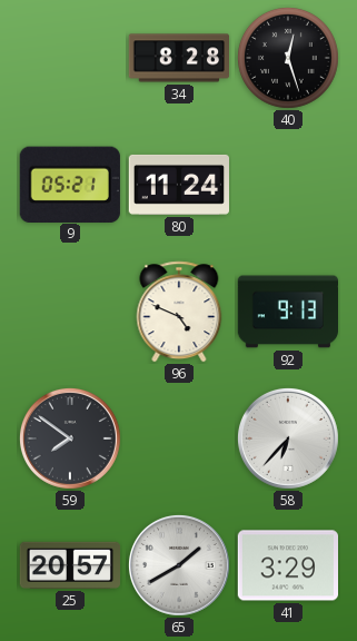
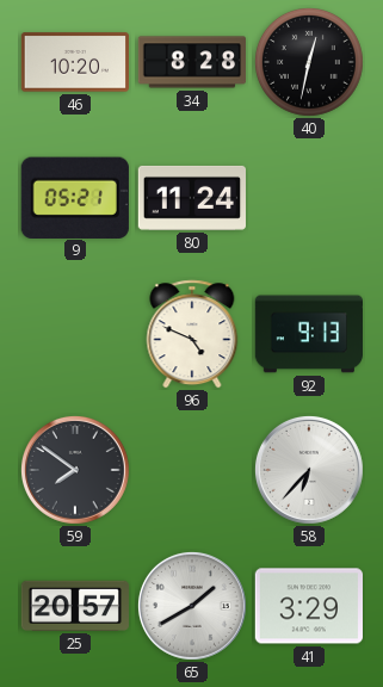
46: none -> 10:20
40: 12:27 -> 12:32
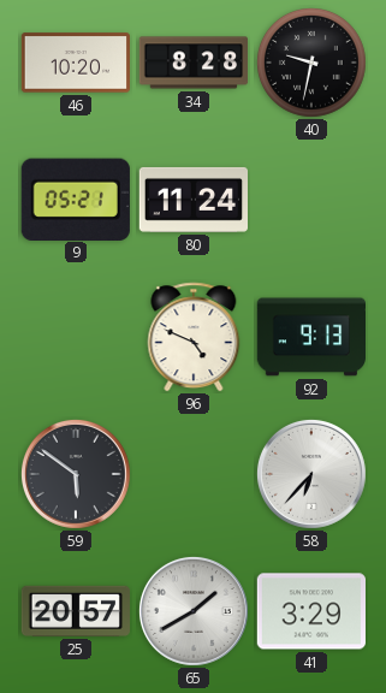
40: 12:32 -> 9:32
59: 7:51 -> 5:51
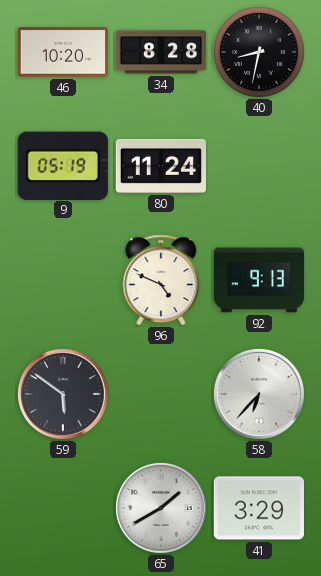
40: 9:32 -> 8:32
9: 05:21 -> 05:19
25: 20:57 -> none
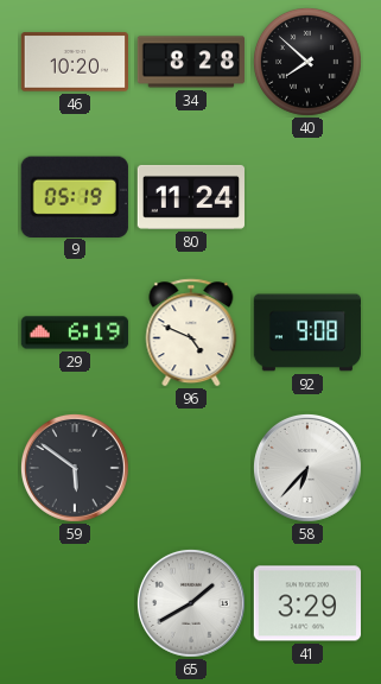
40: 8:32 -> 7:52
29: none -> 6:19
92: 9:13 -> 9:08
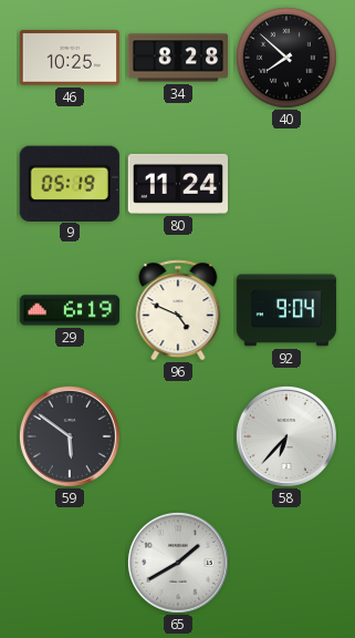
46: 10:20 -> 10:25
92: 9:08 -> 9:04
41: 3:29 -> none
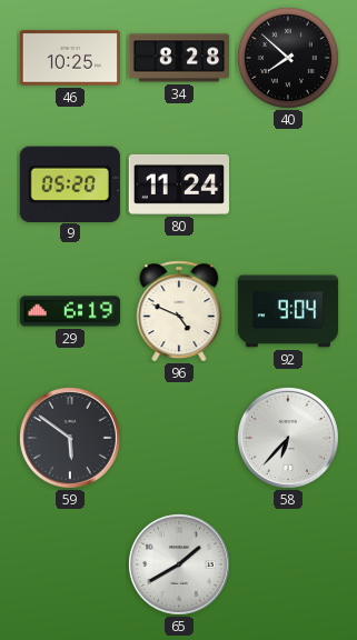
9: 05:19 -> 05:20
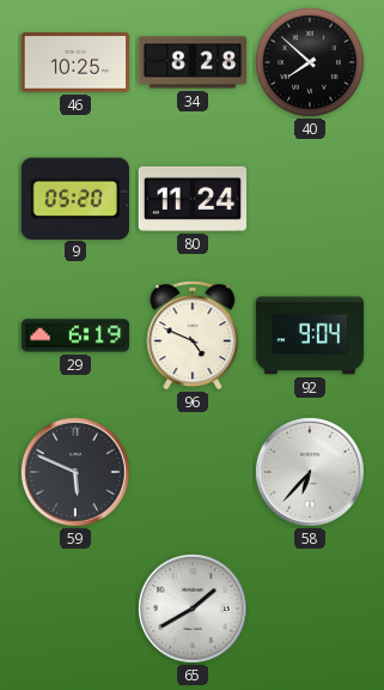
59: 5:51 -> 5:49
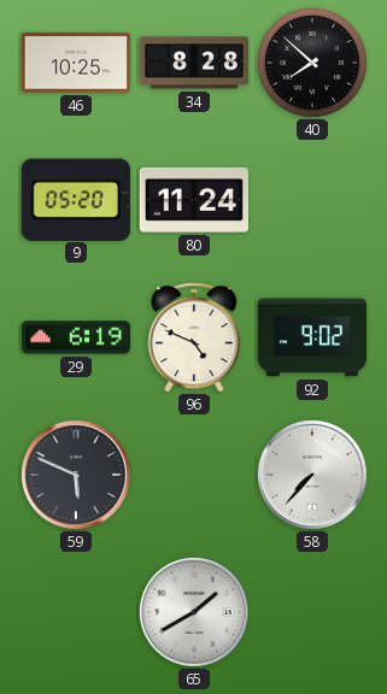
92: 9:04 -> 9:02
58: 6:37 -> 7:37
